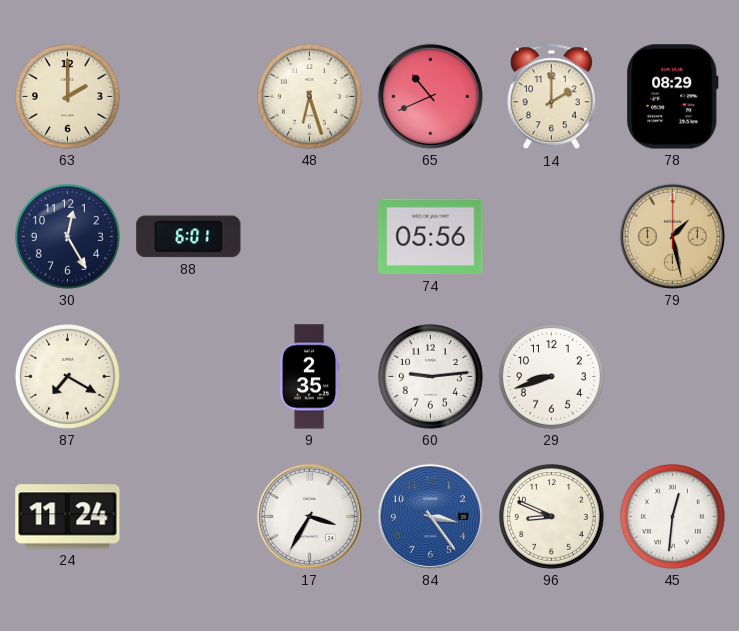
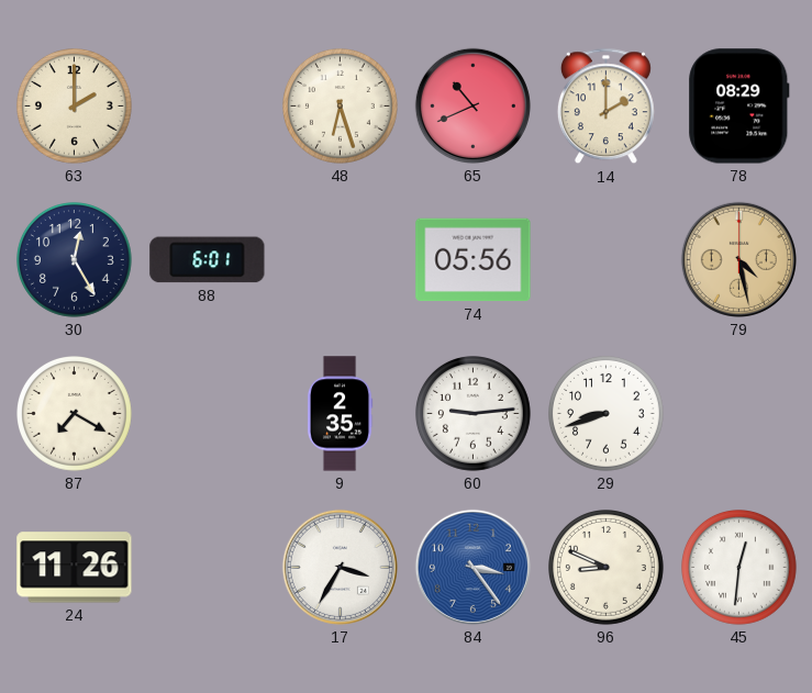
79: 1:28 -> 4:28
24: 11:24 -> 11:26
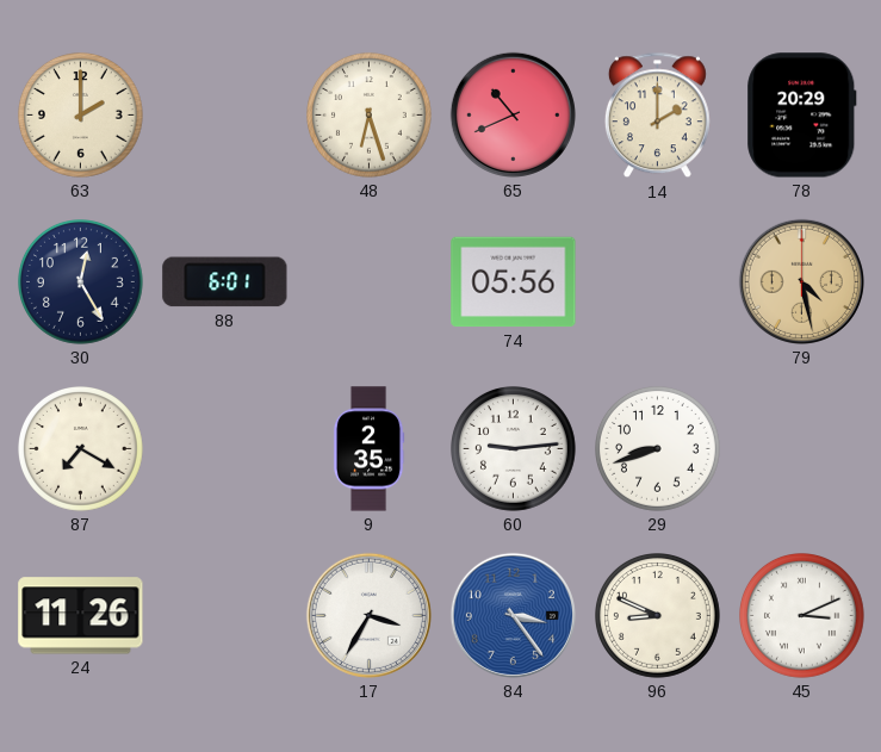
78: 08:29 -> 20:29
45: 12:31 -> 3:11
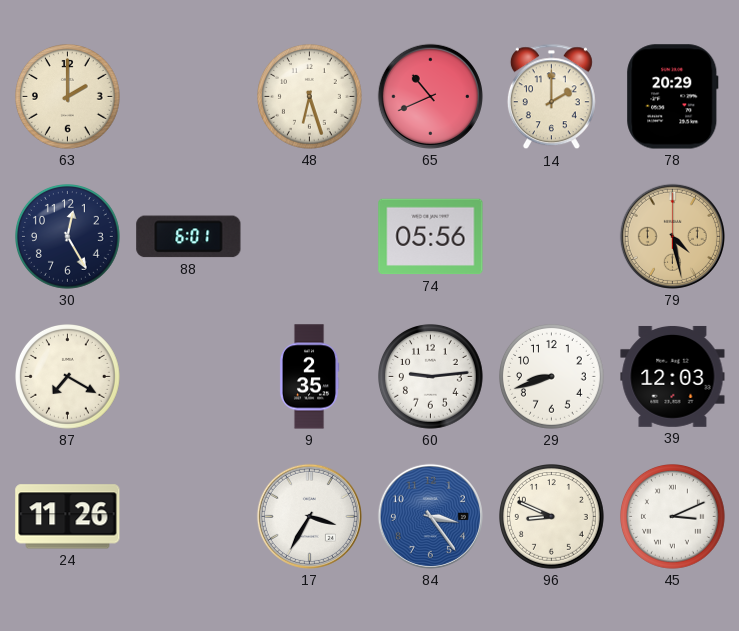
39: none -> 12:03
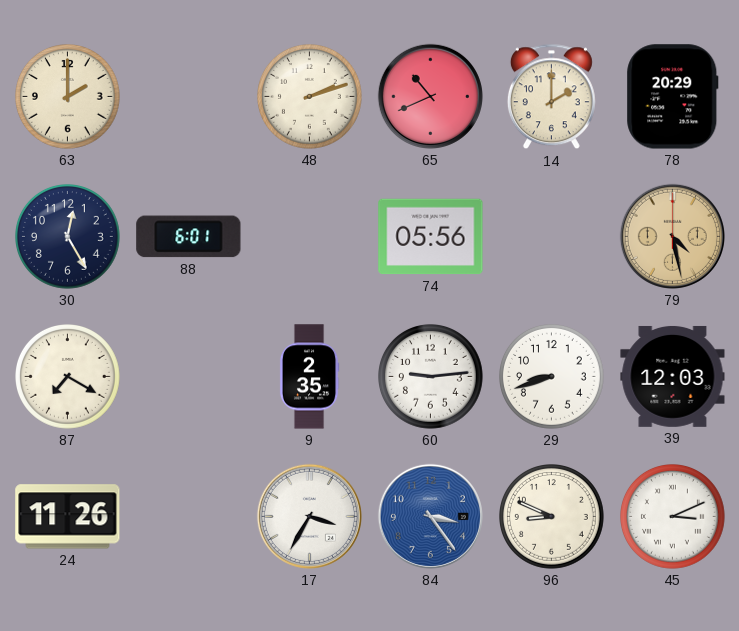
48: 6:27 -> 2:12
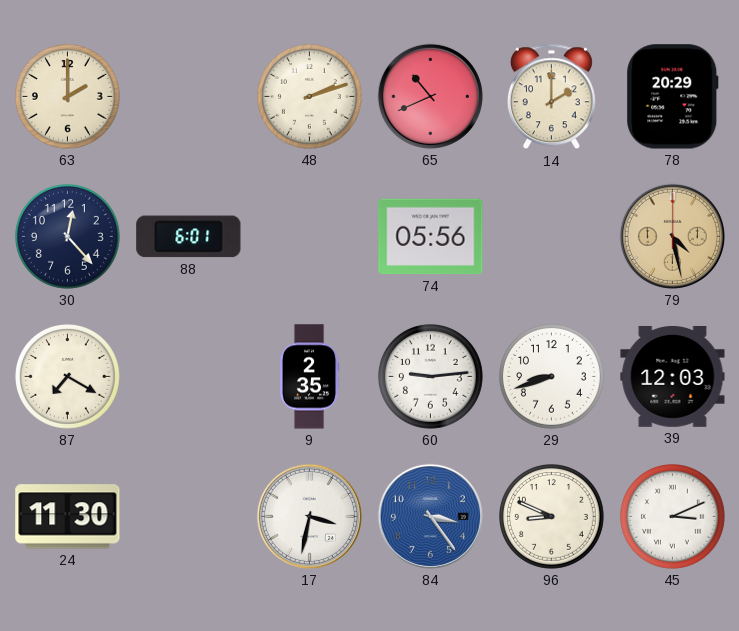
30: 12:25 -> 12:23
24: 11:26 -> 11:30
17: 3:35 -> 3:32
